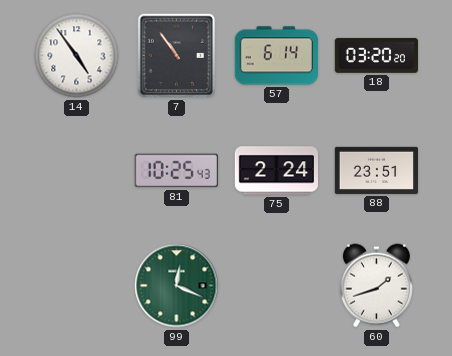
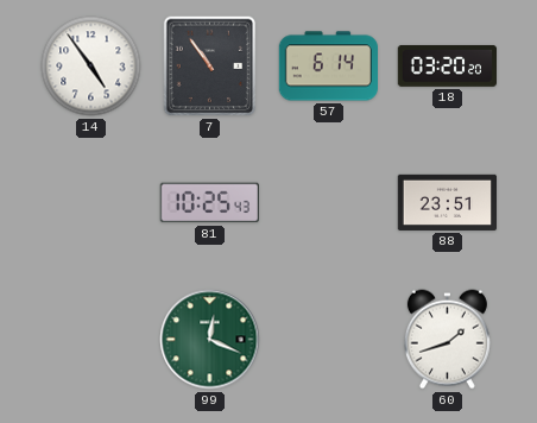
75: 2:24 -> none
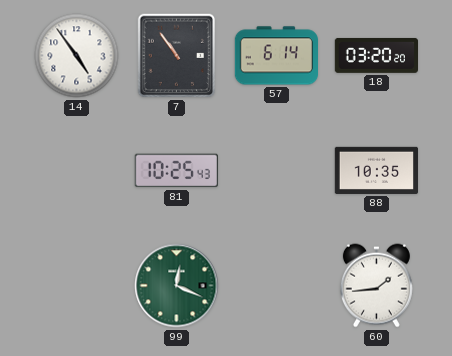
88: 23:51 -> 10:35
60: 1:42 -> 1:44
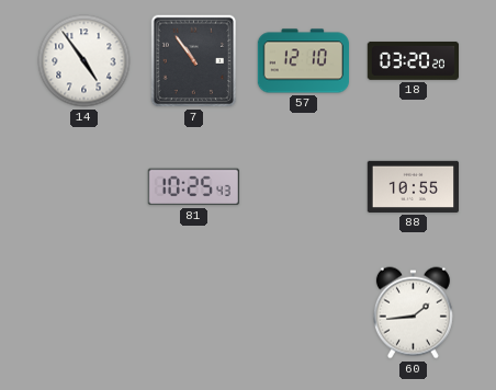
57: 6:14 -> 12:10
88: 10:35 -> 10:55
99: 12:19 -> none
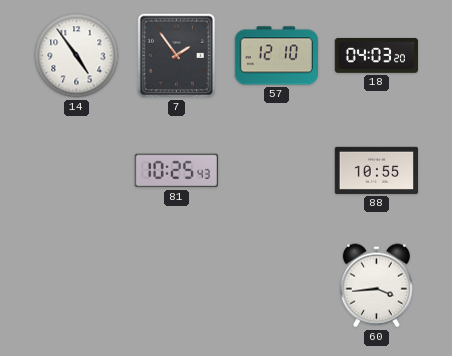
7: 10:54 -> 1:54
18: 03:20 -> 04:03
60: 1:44 -> 3:44
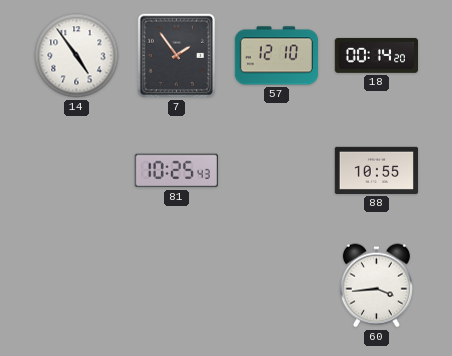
18: 04:03 -> 00:14
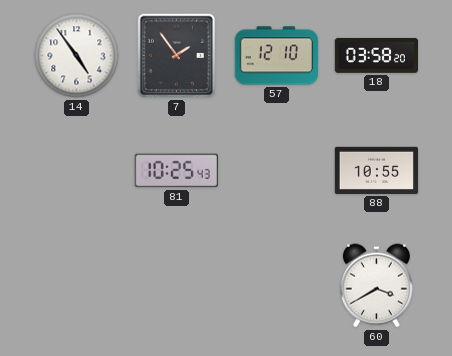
18: 00:14 -> 03:58
60: 3:44 -> 3:40
